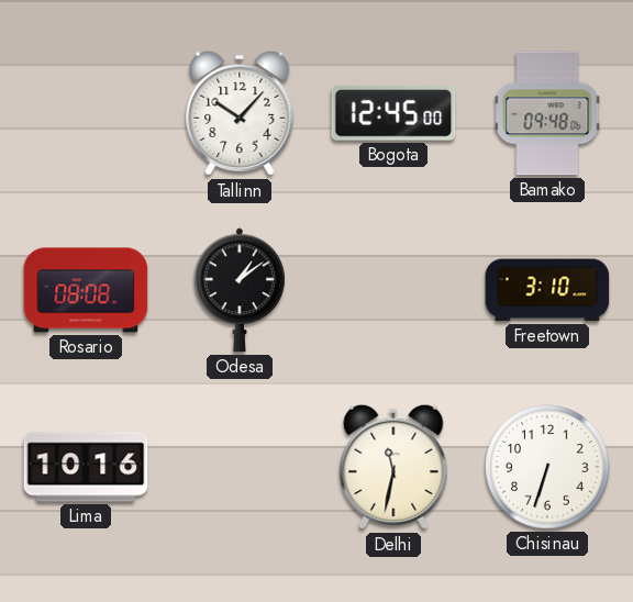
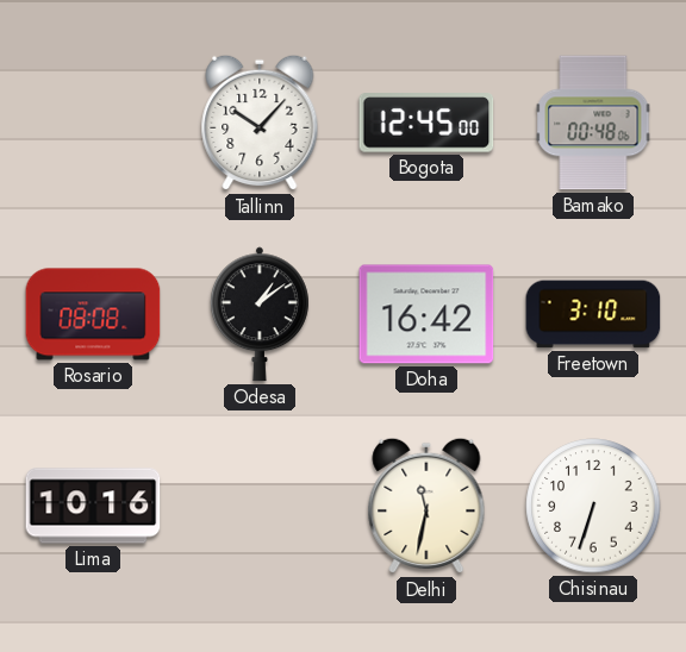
Bamako: 09:48 -> 00:48
Doha: none -> 16:42
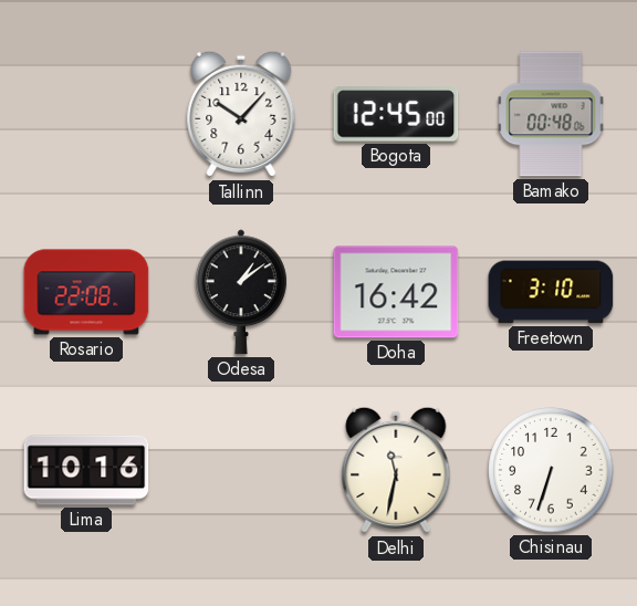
Rosario: 08:08 -> 22:08
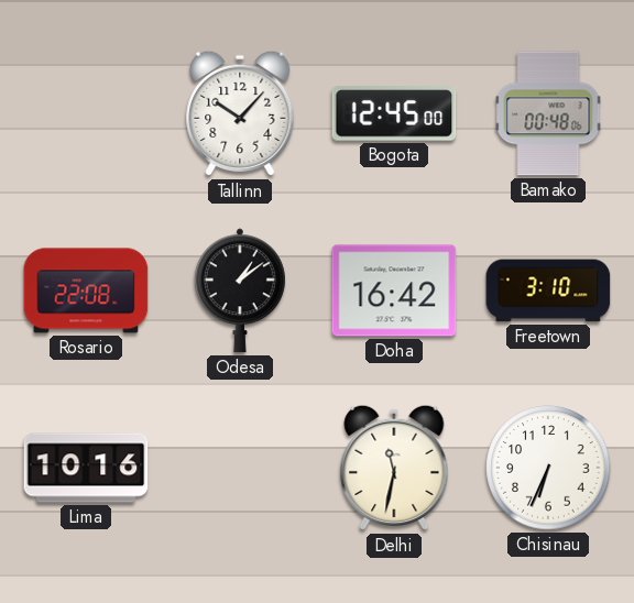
Chisinau: 6:33 -> 6:34
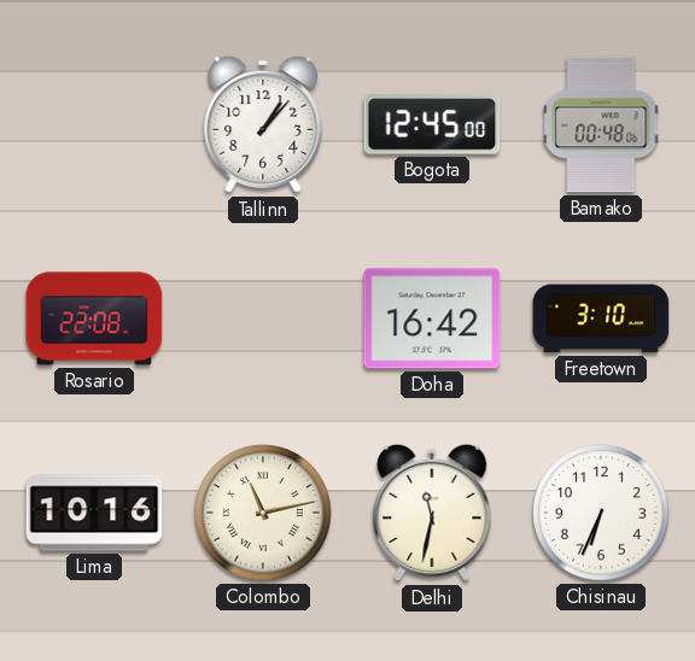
Tallinn: 10:07 -> 1:07
Odesa: 1:09 -> none
Colombo: none -> 11:13
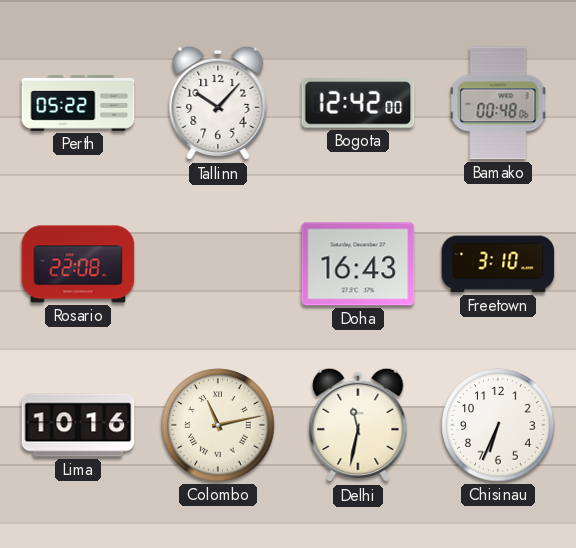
Perth: none -> 05:22
Tallinn: 1:07 -> 10:07
Bogota: 12:45 -> 12:42
Doha: 16:42 -> 16:43
